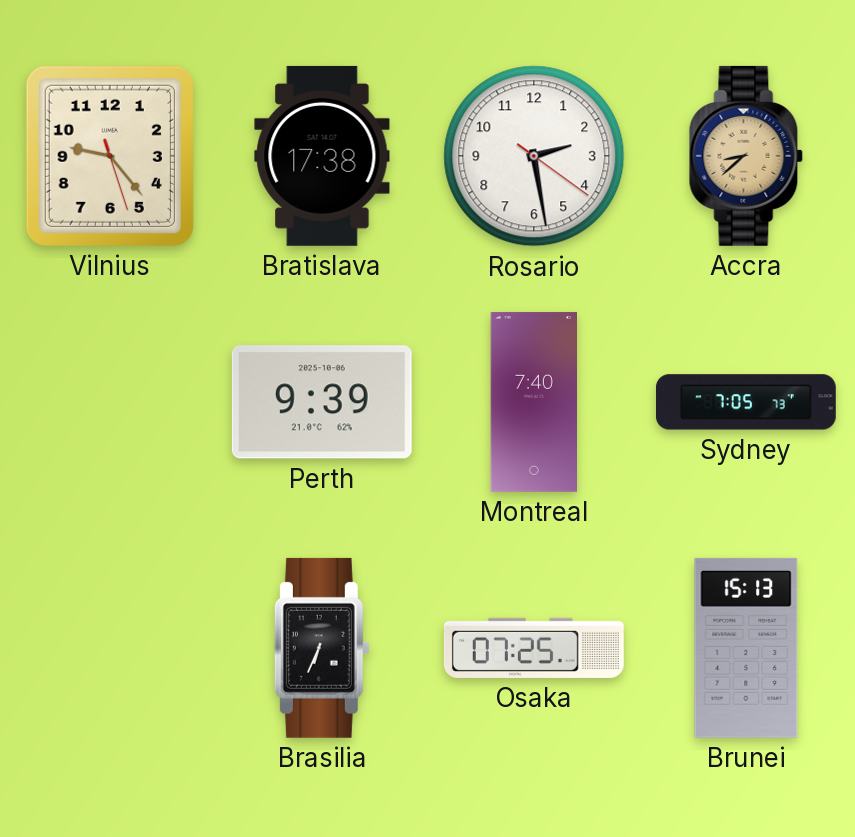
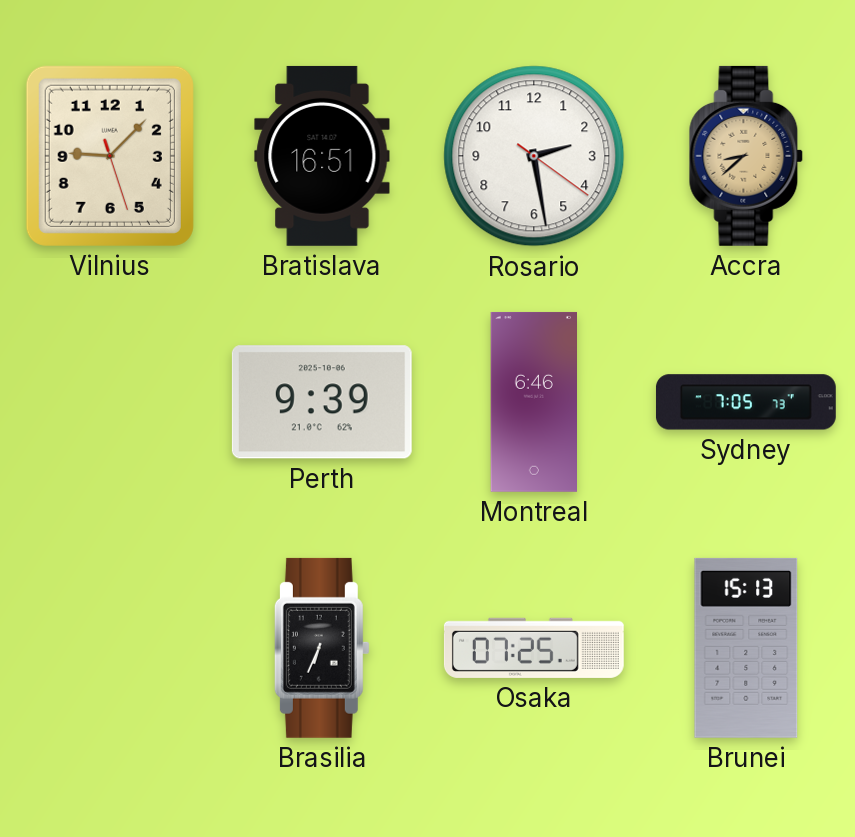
Vilnius: 9:23 -> 9:07
Bratislava: 17:38 -> 16:51
Montreal: 7:40 -> 6:46
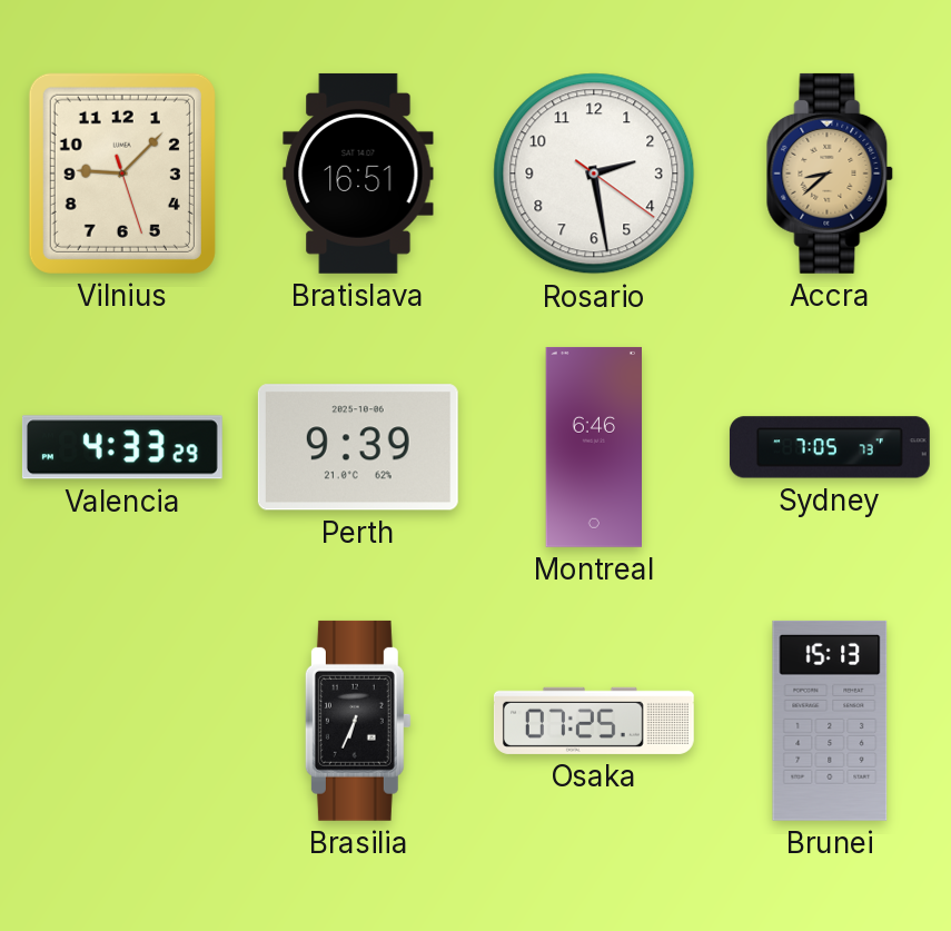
Valencia: none -> 4:33
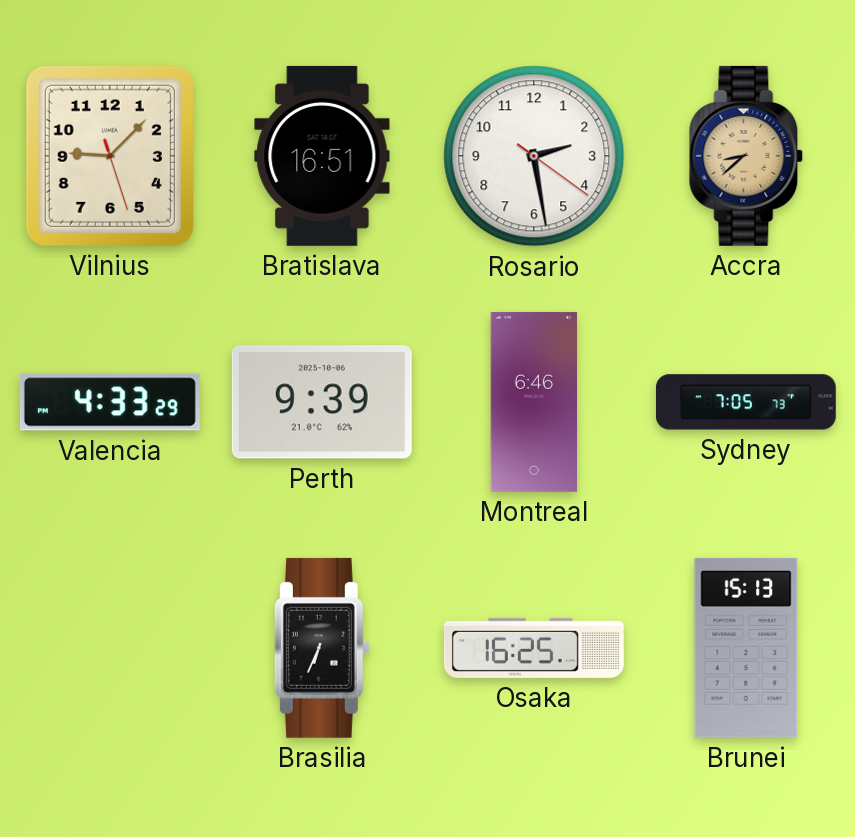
Osaka: 07:25 -> 16:25
